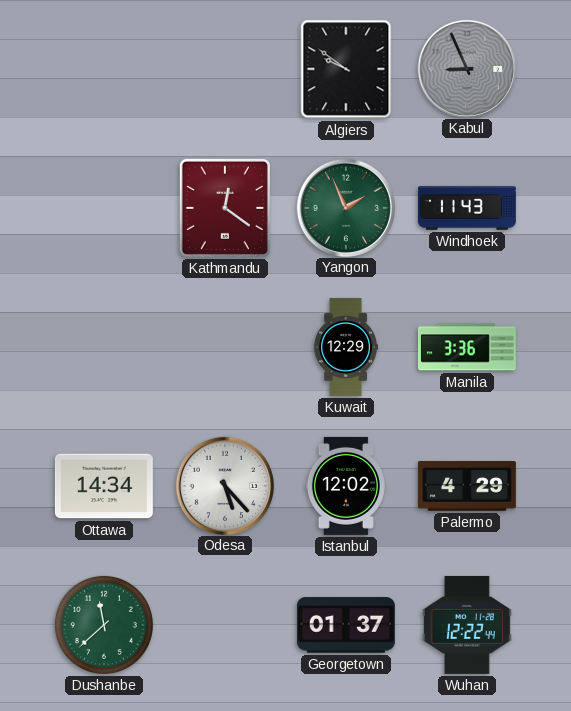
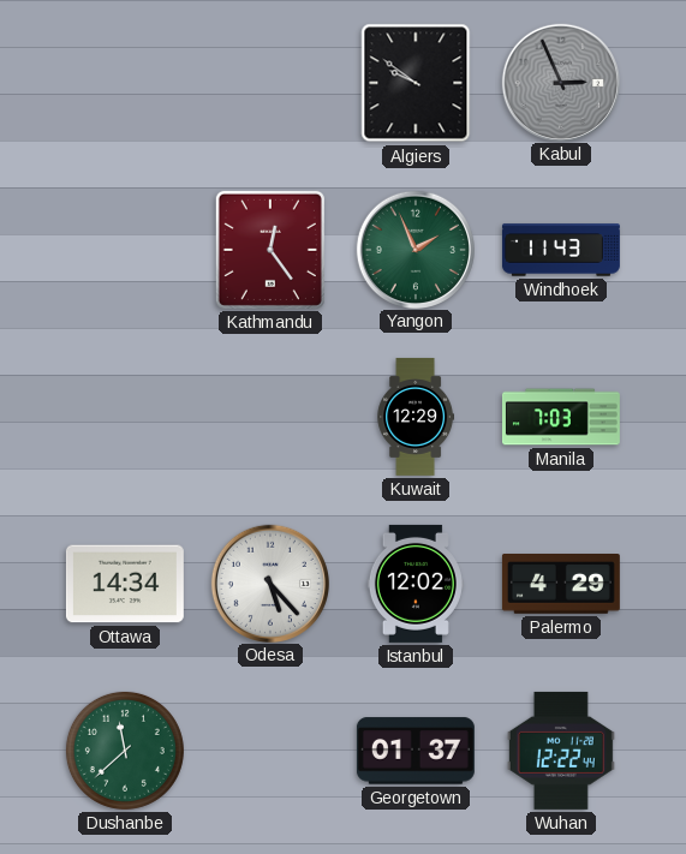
Kabul: 8:56 -> 2:56
Kathmandu: 12:21 -> 12:24
Manila: 3:36 -> 7:03
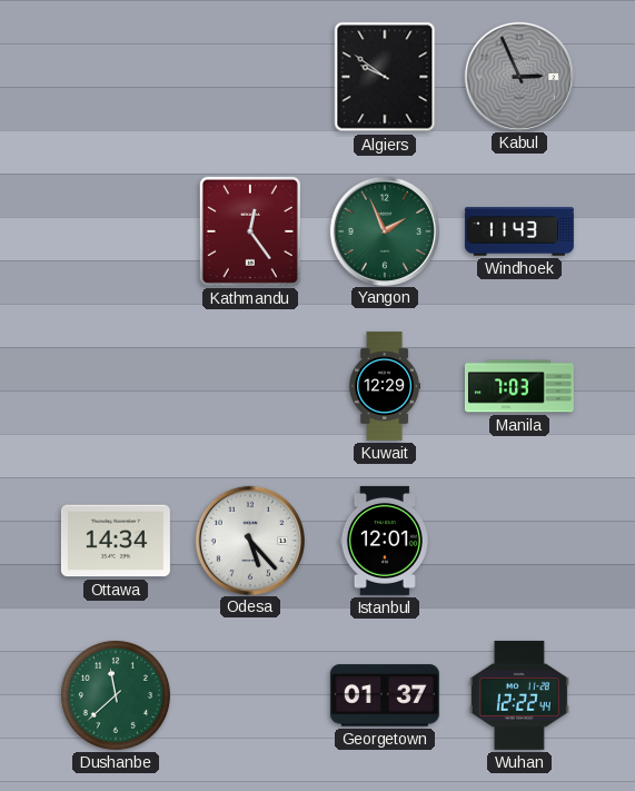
Istanbul: 12:02 -> 12:01
Palermo: 4:29 -> none
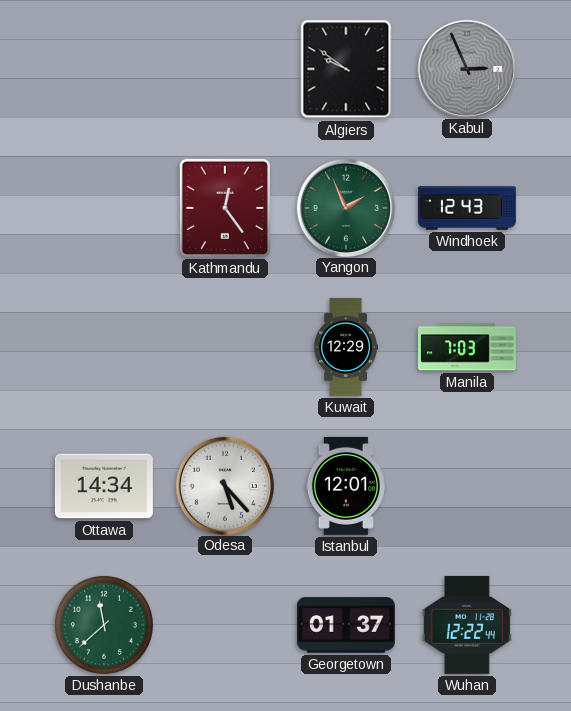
Windhoek: 11:43 -> 12:43
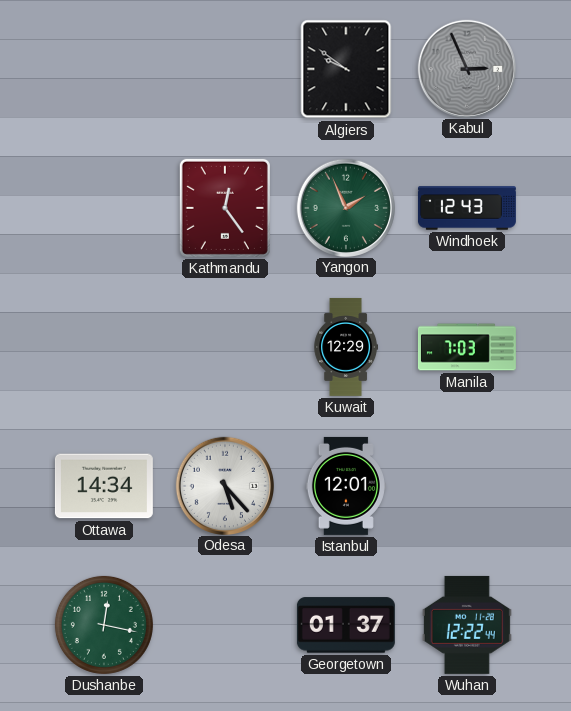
Dushanbe: 11:38 -> 12:17
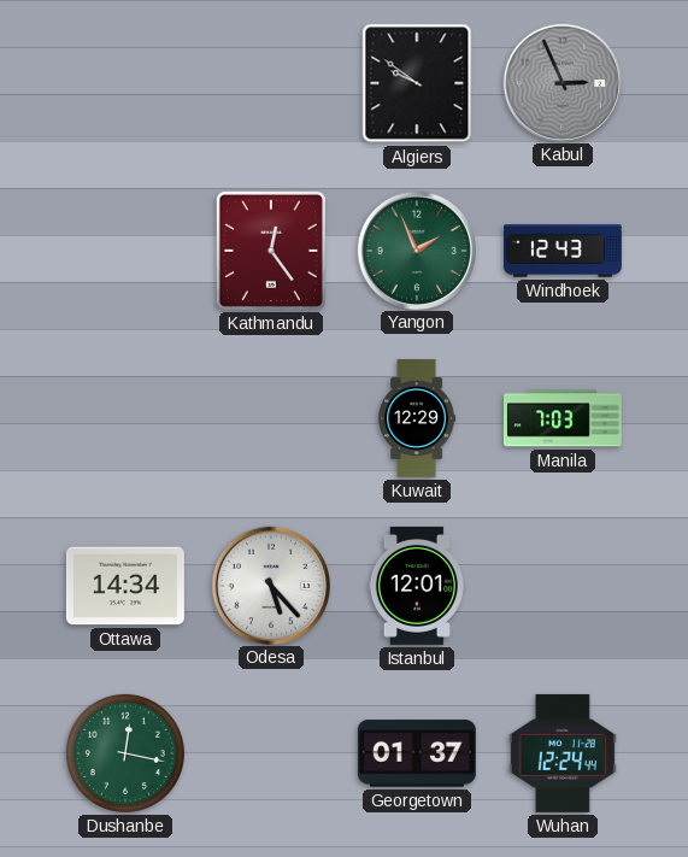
Wuhan: 12:22 -> 12:24
